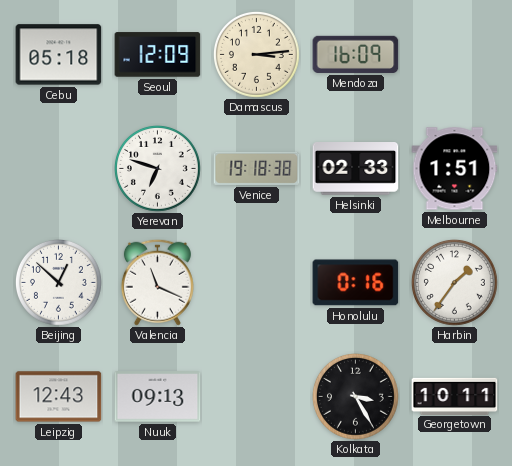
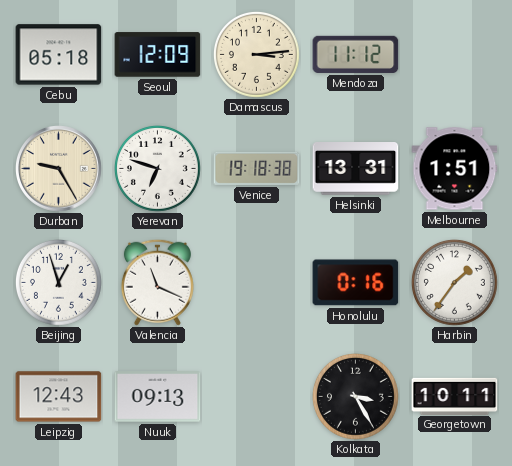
Mendoza: 16:09 -> 11:12
Durban: none -> 9:25
Helsinki: 02:33 -> 13:31
Beijing: 12:52 -> 12:57
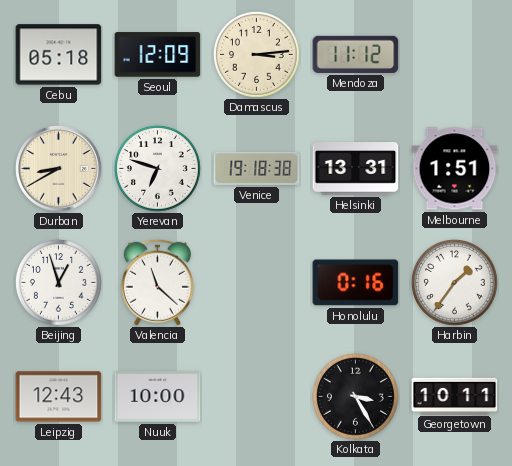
Durban: 9:25 -> 8:40
Valencia: 11:19 -> 11:22
Nuuk: 09:13 -> 10:00
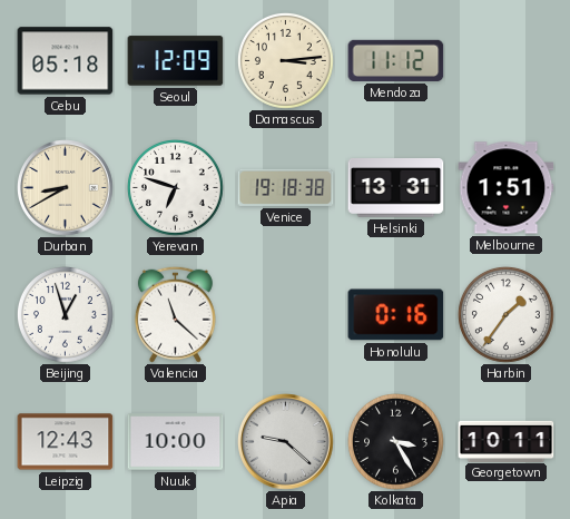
Apia: none -> 9:22
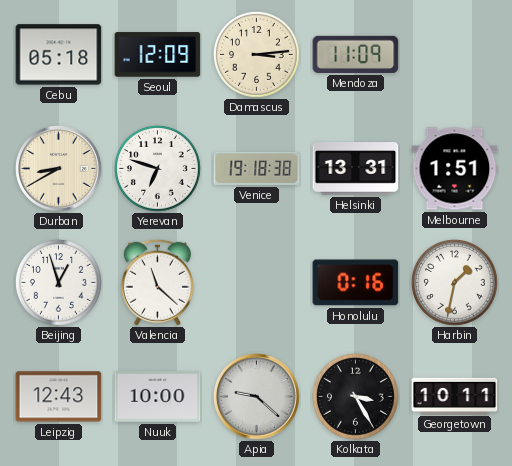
Mendoza: 11:12 -> 11:09
Harbin: 1:36 -> 1:32
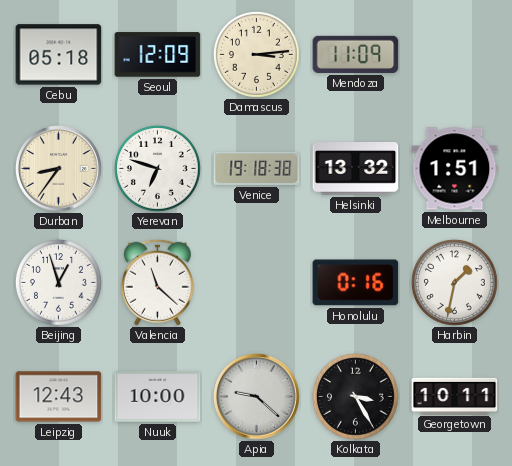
Durban: 8:40 -> 8:36
Helsinki: 13:31 -> 13:32
